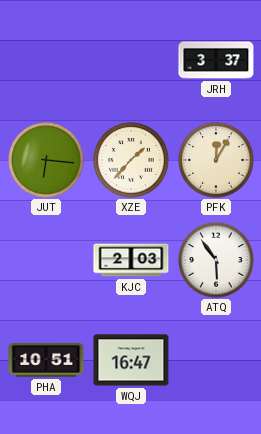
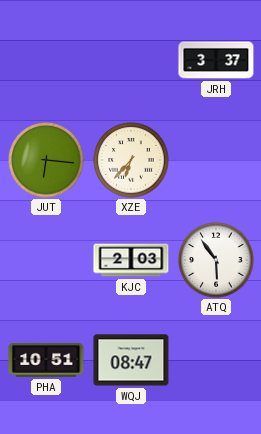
XZE: 1:37 -> 6:37
PFK: 12:05 -> none
WQJ: 16:47 -> 08:47
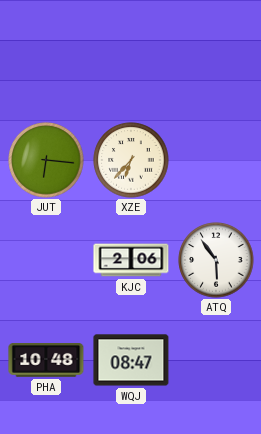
JRH: 3:37 -> none
KJC: 2:03 -> 2:06
PHA: 10:51 -> 10:48
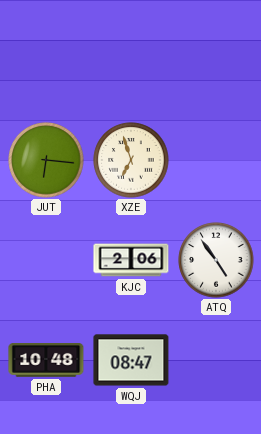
XZE: 6:37 -> 6:57
ATQ: 5:54 -> 4:54
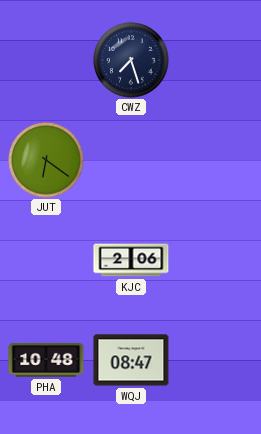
CWZ: none -> 7:27
JUT: 6:16 -> 6:21
XZE: 6:57 -> none
ATQ: 4:54 -> none
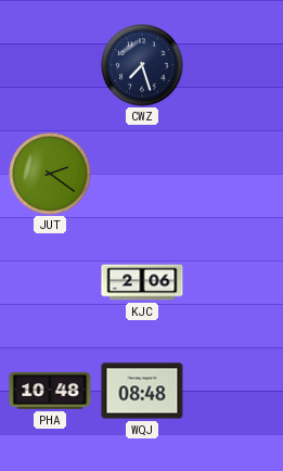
JUT: 6:21 -> 2:21
WQJ: 08:47 -> 08:48
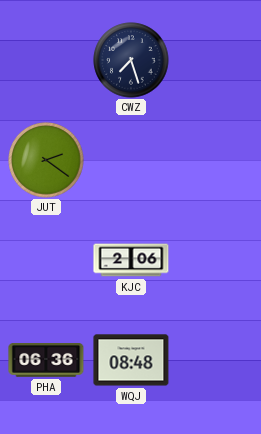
PHA: 10:48 -> 06:36
